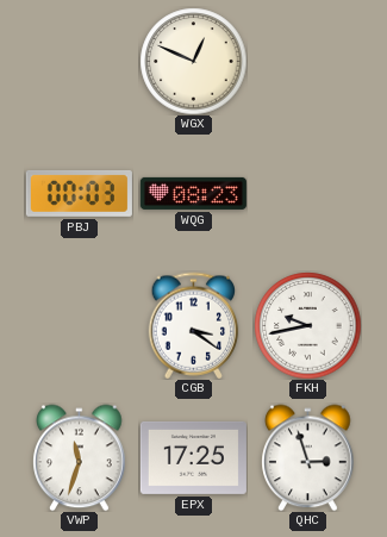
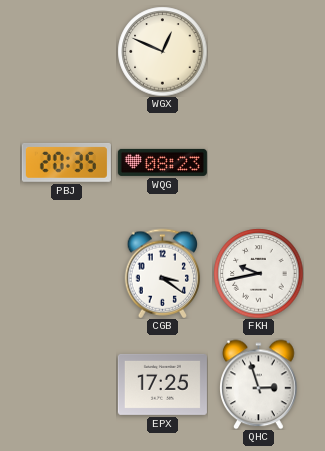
PBJ: 00:03 -> 20:35
VWP: 11:33 -> none
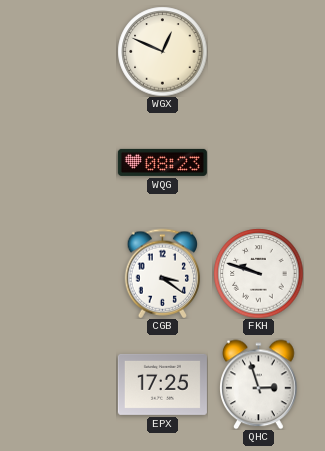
PBJ: 20:35 -> none
FKH: 9:43 -> 9:48
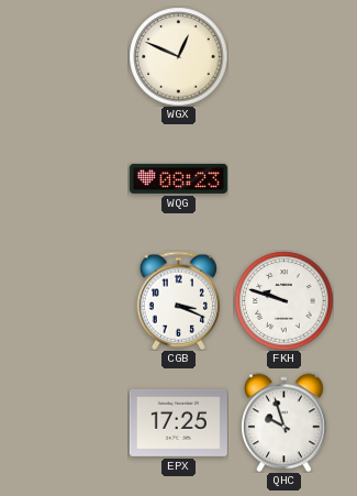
CGB: 3:21 -> 3:19
QHC: 2:57 -> 9:57
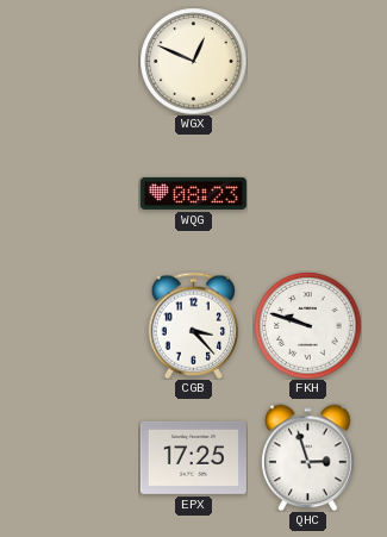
CGB: 3:19 -> 3:23
QHC: 9:57 -> 2:57
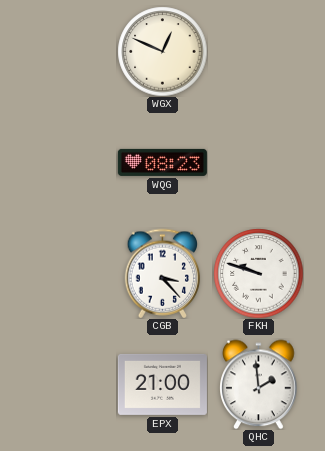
EPX: 17:25 -> 21:00
QHC: 2:57 -> 1:59
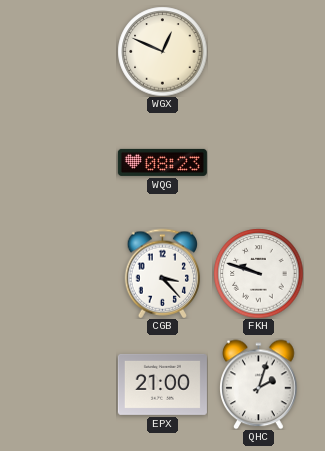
QHC: 1:59 -> 2:03
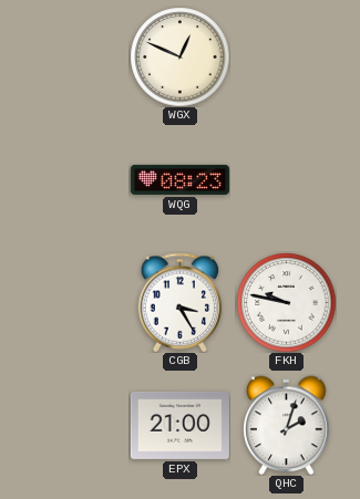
CGB: 3:23 -> 3:25
FKH: 9:48 -> 9:47
